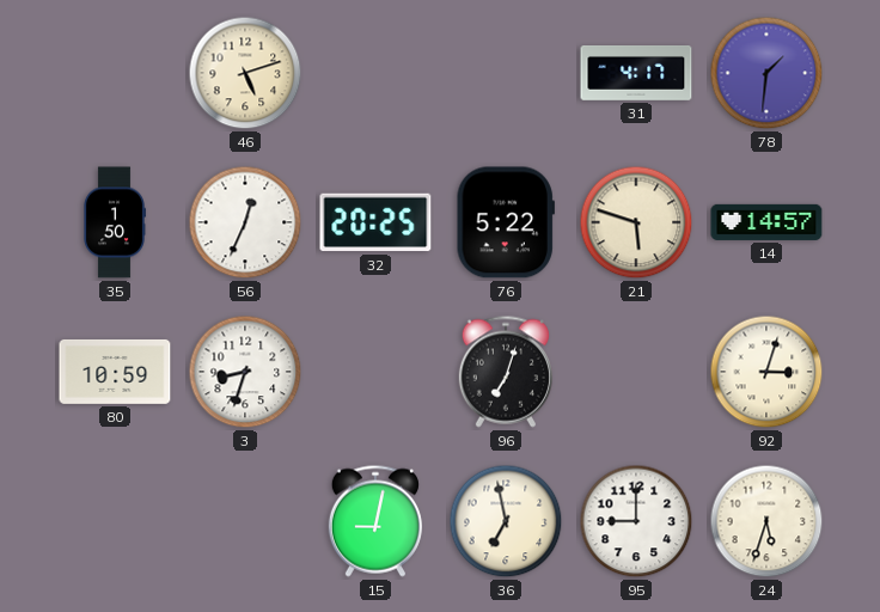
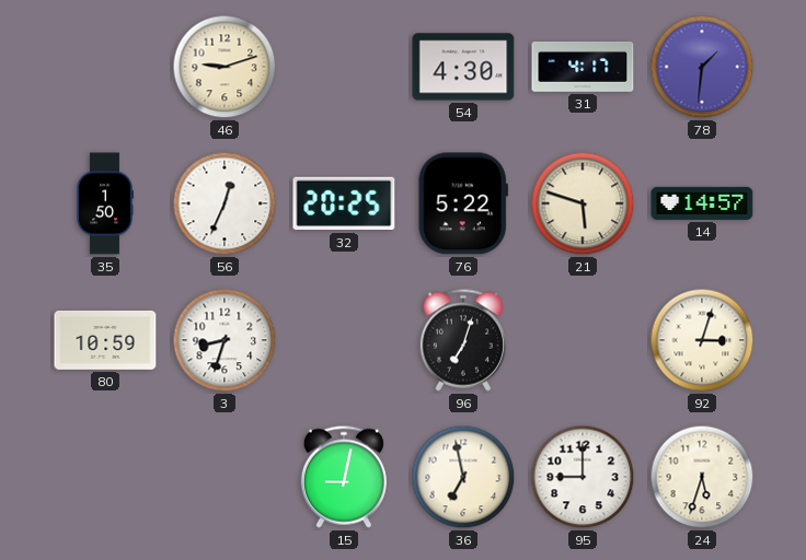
46: 5:12 -> 9:12
54: none -> 4:30
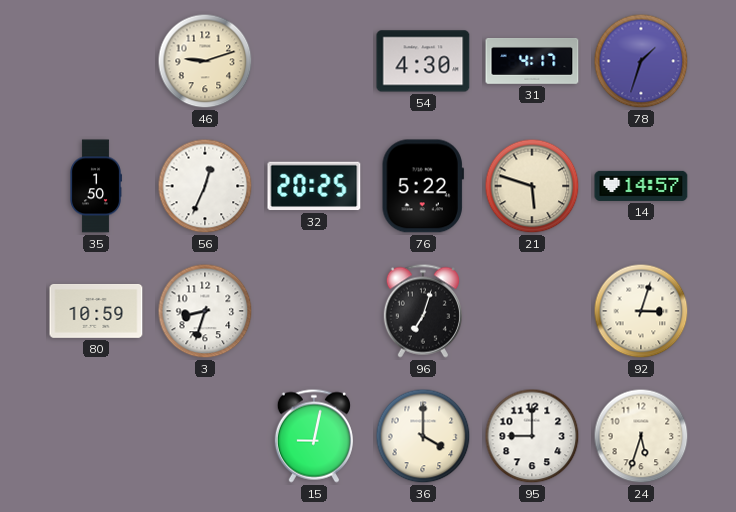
78: 1:31 -> 1:33
36: 6:58 -> 4:00
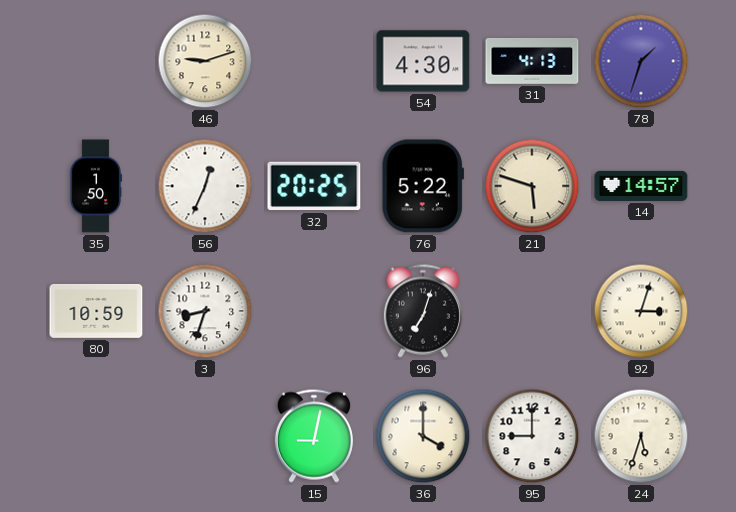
31: 4:17 -> 4:13
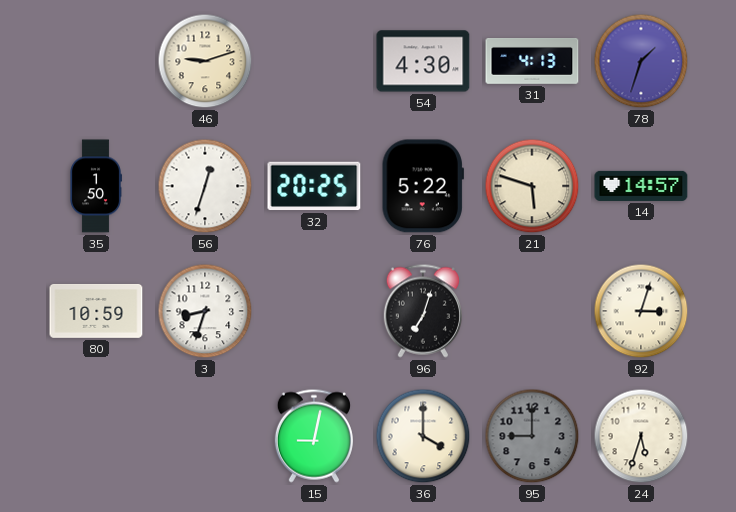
56: 12:34 -> 12:33
95 dial: white -> grey
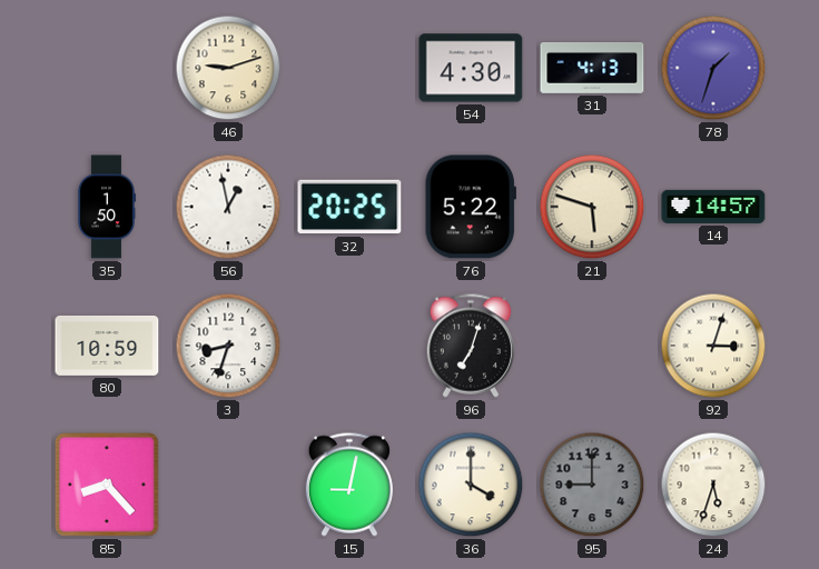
56: 12:33 -> 12:58
85: none -> 8:23
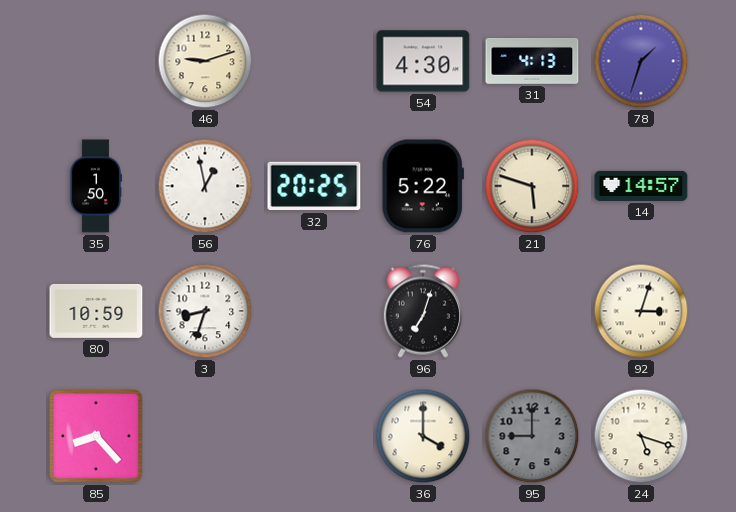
15: 9:02 -> none
24: 5:33 -> 5:18
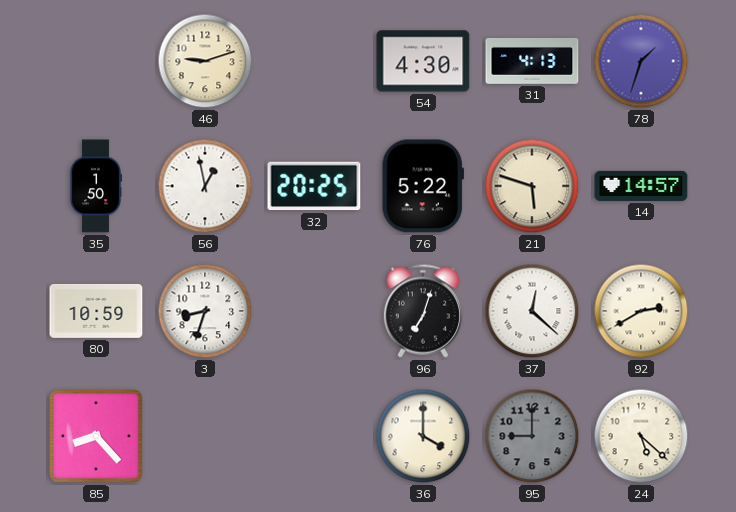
37: none -> 12:22
92: 3:03 -> 2:40
24: 5:18 -> 5:22
